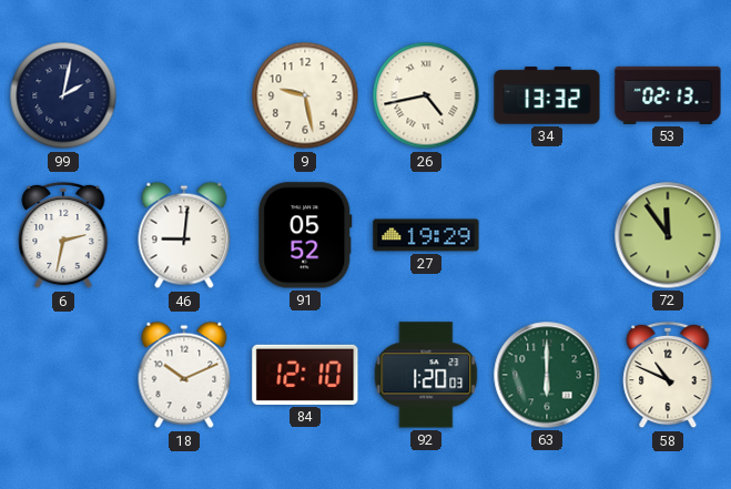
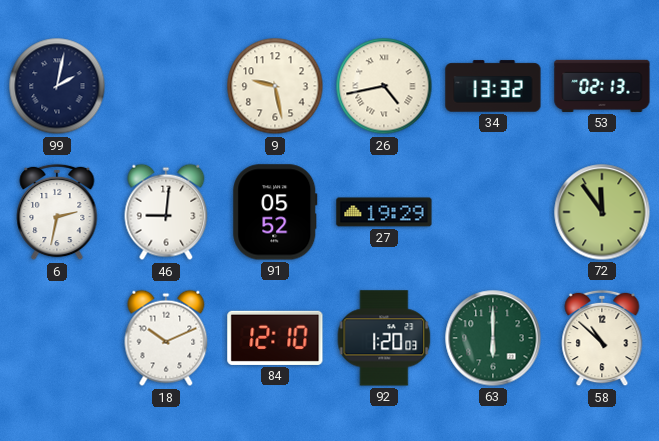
58: 10:49 -> 10:52
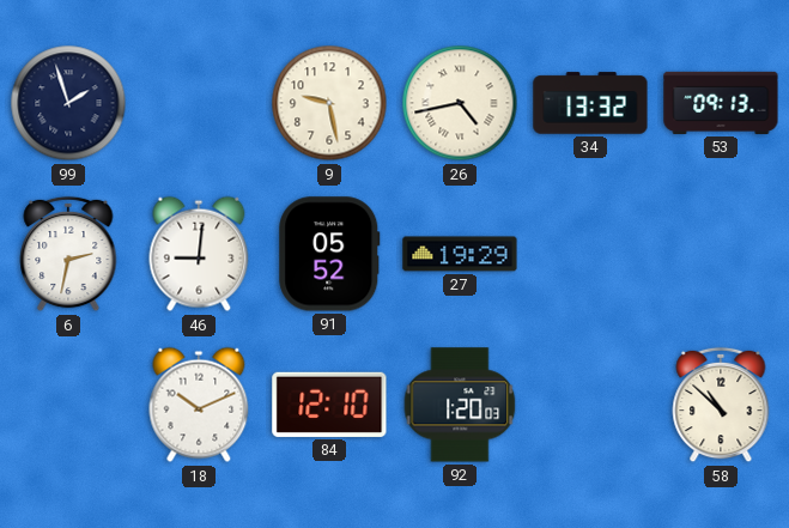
99: 2:02 -> 1:57
53: 02:13 -> 09:13
72: 11:54 -> none
63: 6:00 -> none
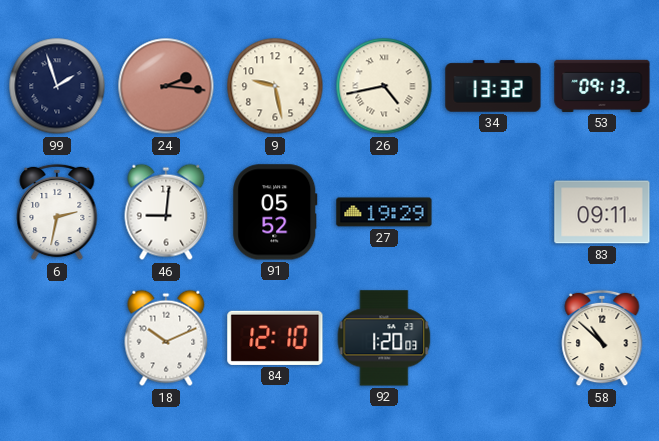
24: none -> 2:16
83: none -> 09:11
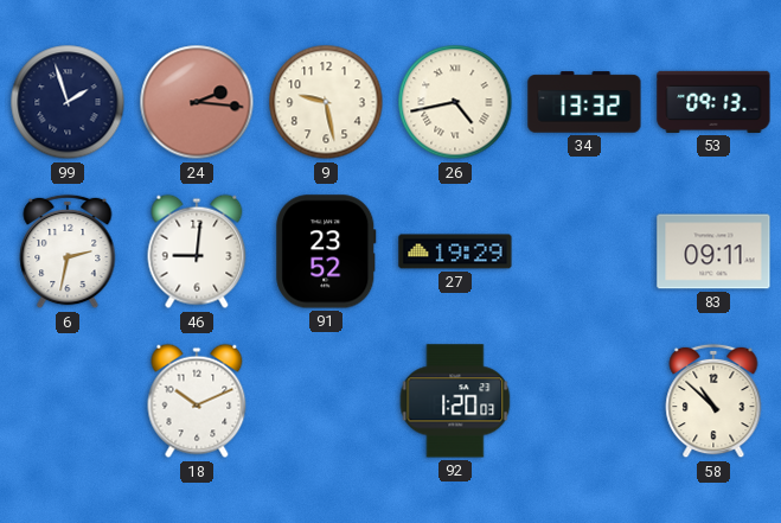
91: 05:52 -> 23:52
84: 12:10 -> none
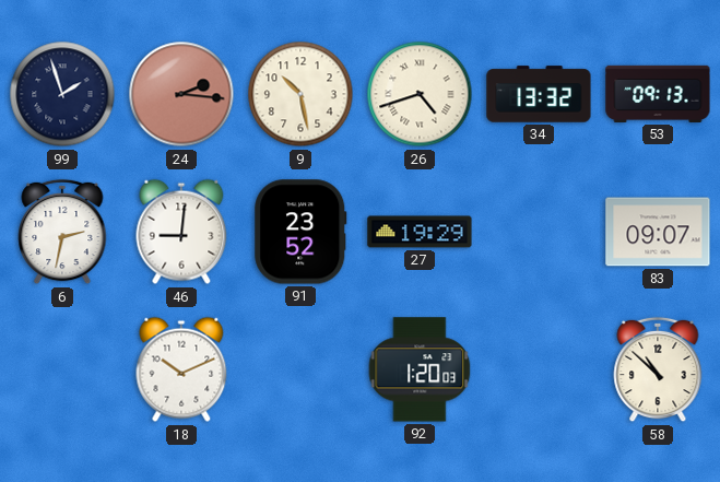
9: 9:28 -> 10:28
26: 4:43 -> 4:42
83: 09:11 -> 09:07
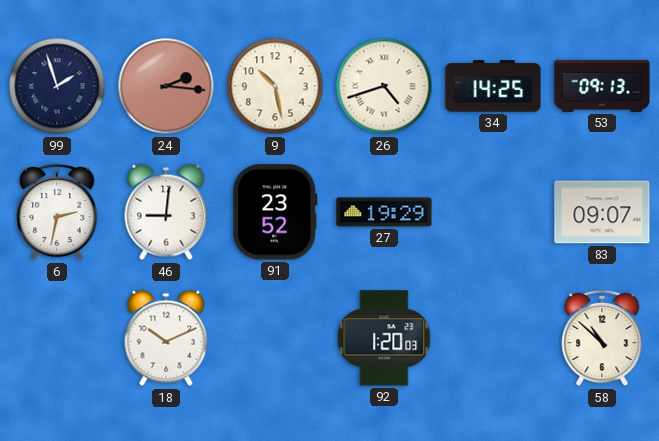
34: 13:32 -> 14:25
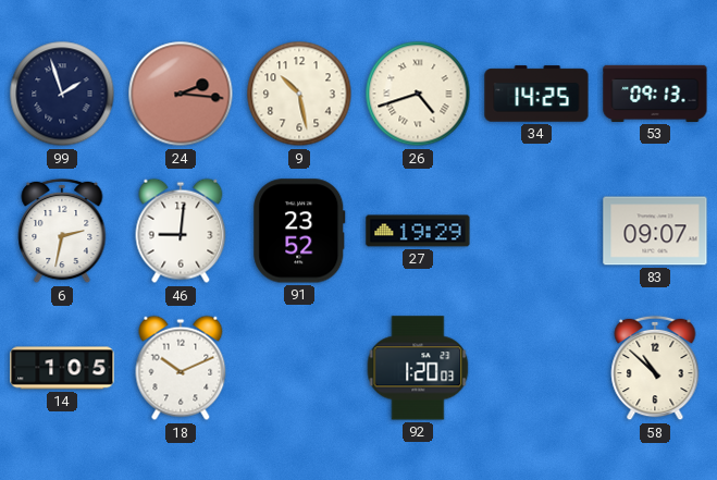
14: none -> 1:05
